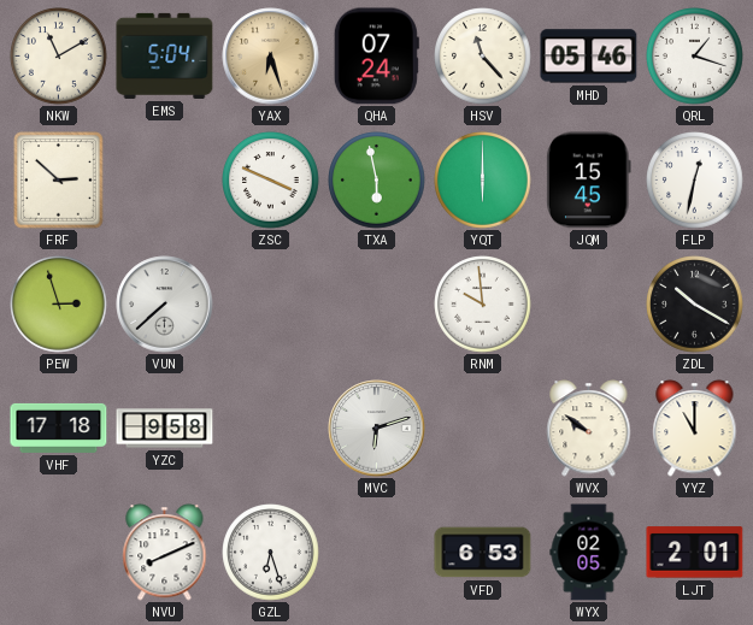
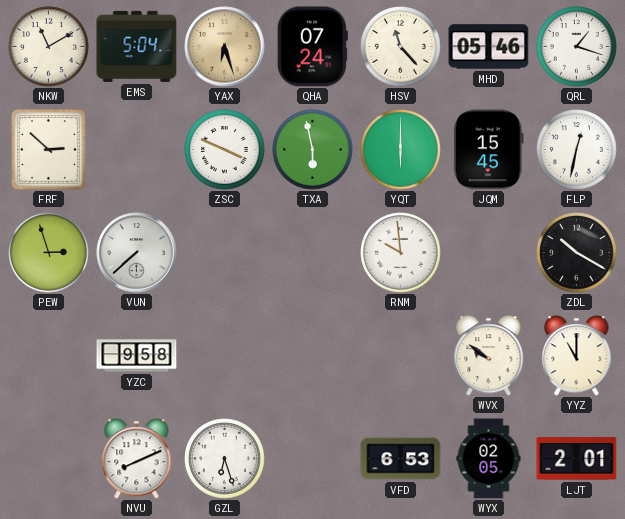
VHF: 17:18 -> none
MVC: 6:12 -> none
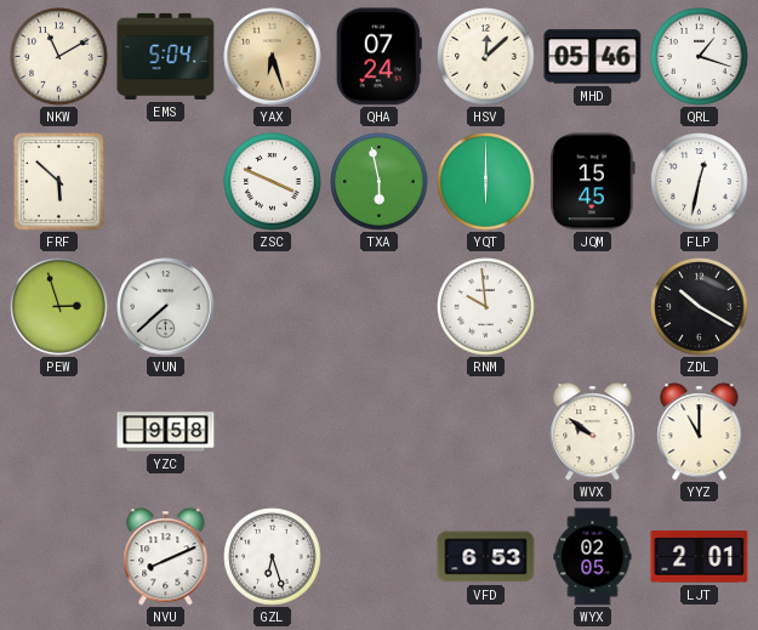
HSV: 11:23 -> 12:08
FRF: 2:52 -> 5:52
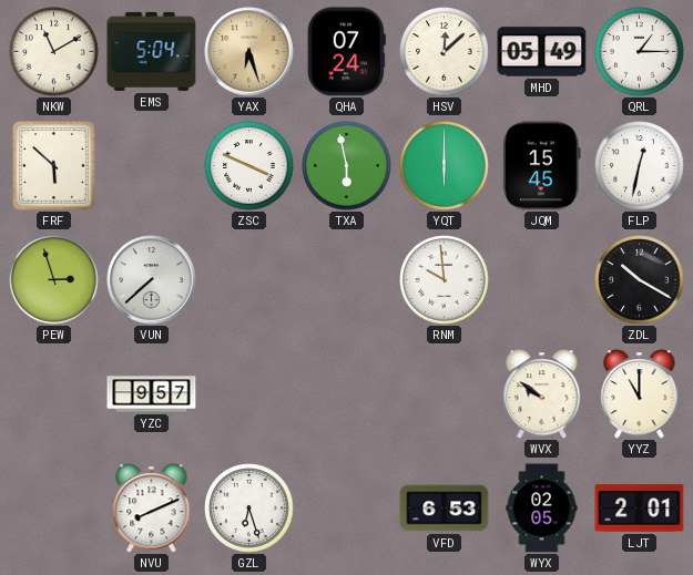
MHD: 05:46 -> 05:49
QRL: 1:18 -> 1:15
YZC: 9:58 -> 9:57
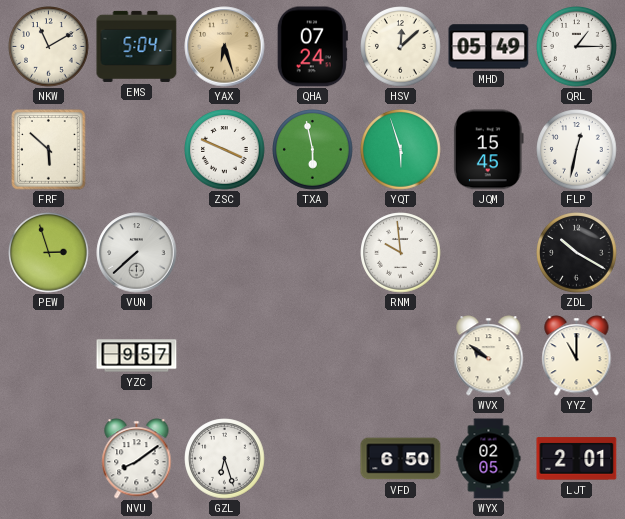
YQT: 6:00 -> 5:57
NVU: 8:11 -> 8:09
VFD: 6:53 -> 6:50
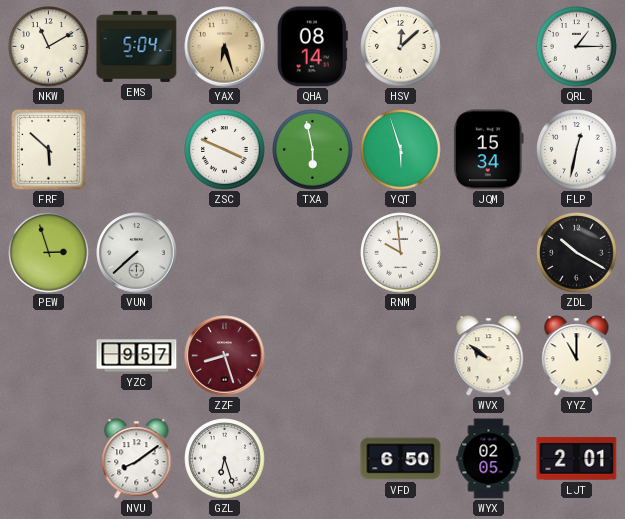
QHA: 07:24 -> 08:14
MHD: 05:49 -> none
JQM: 15:45 -> 15:34
ZZF: none -> 8:27
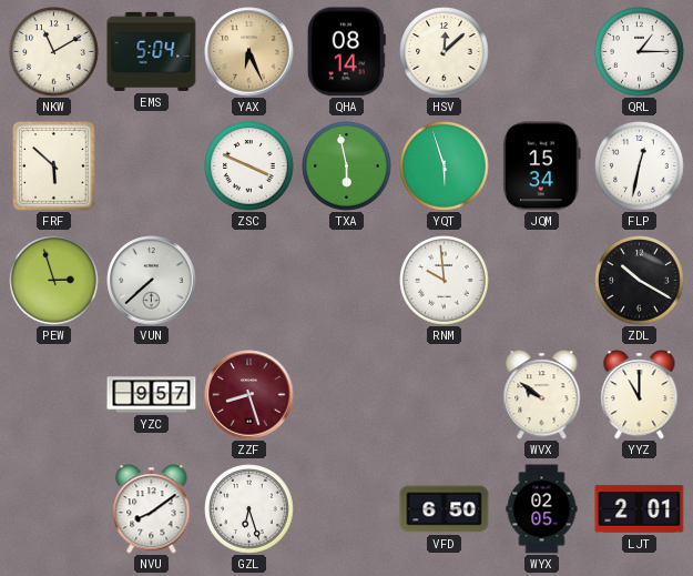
YAX: 6:27 -> 6:26
